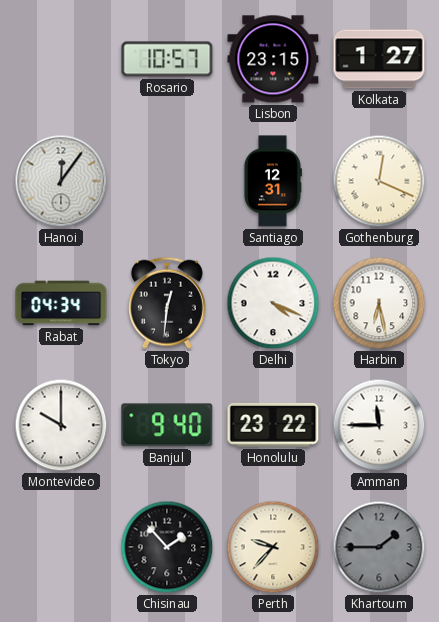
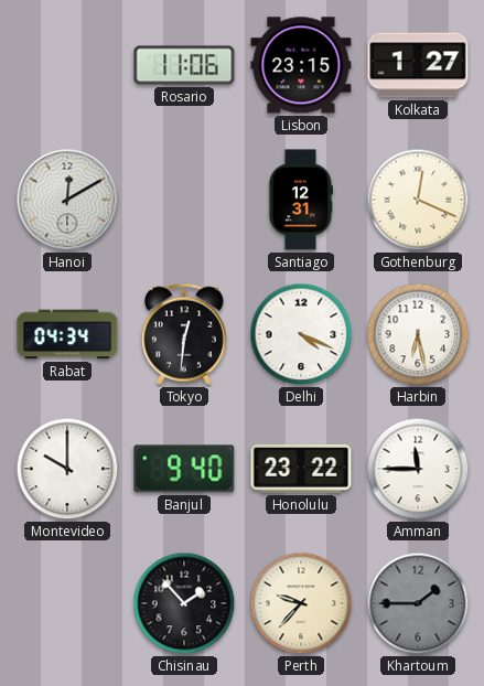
Rosario: 10:57 -> 11:06
Hanoi: 12:06 -> 12:10
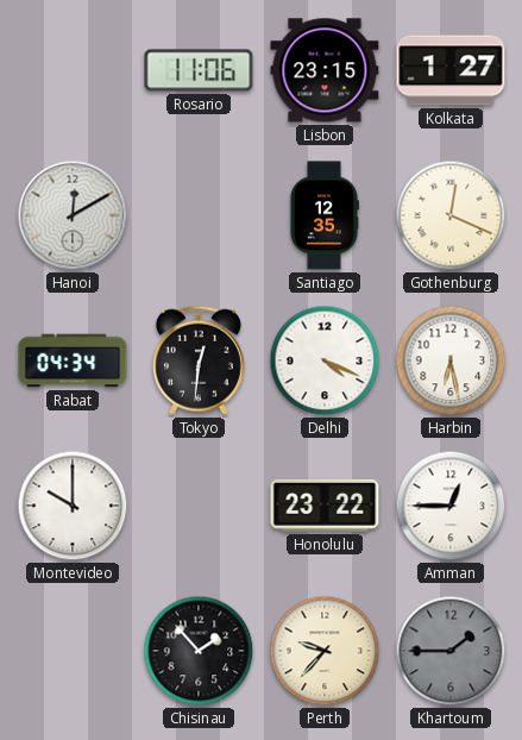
Santiago: 12:31 -> 12:35
Banjul: 9:40 -> none
Amman: 11:45 -> 12:45
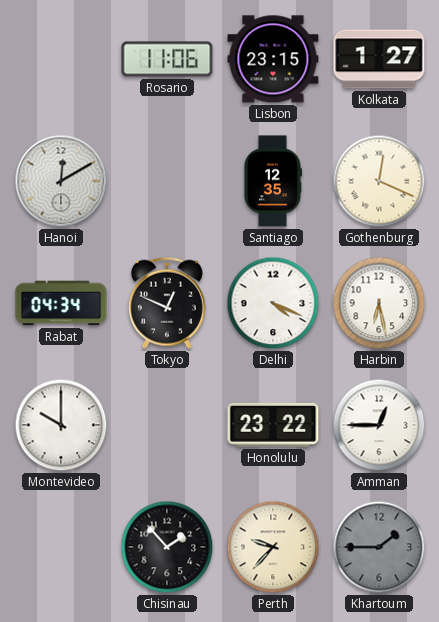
Tokyo: 12:31 -> 12:49
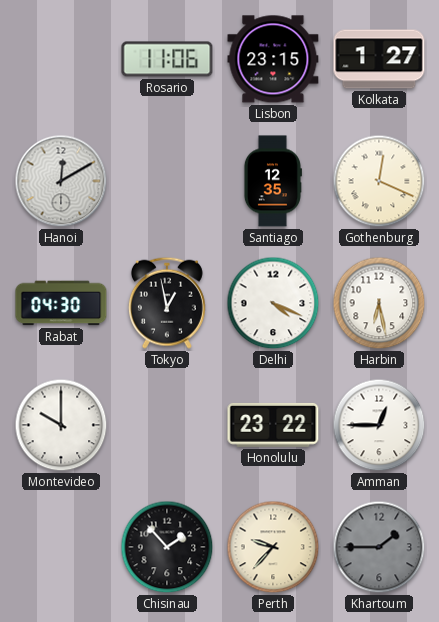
Rabat: 04:34 -> 04:30
Tokyo: 12:49 -> 12:58
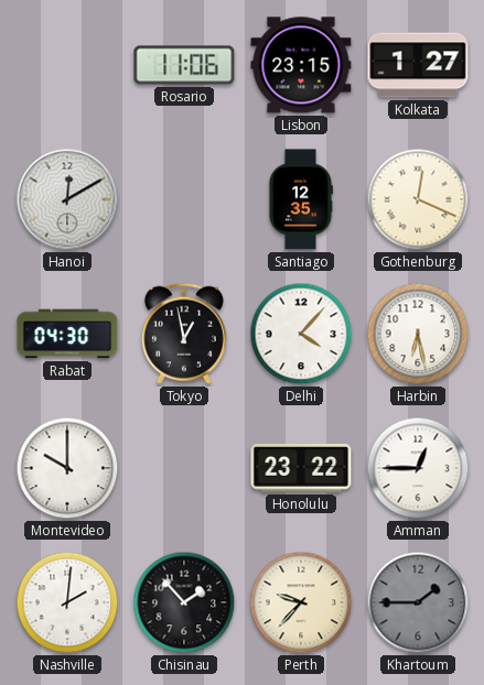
Delhi: 4:19 -> 4:07
Nashville: none -> 2:01
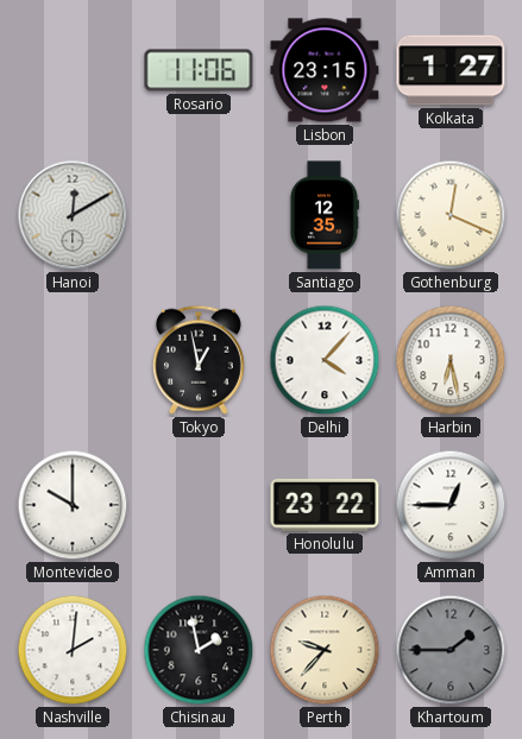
Rabat: 04:30 -> none
Chisinau: 1:53 -> 1:58
